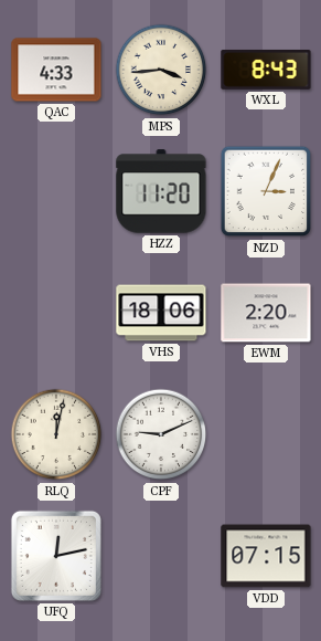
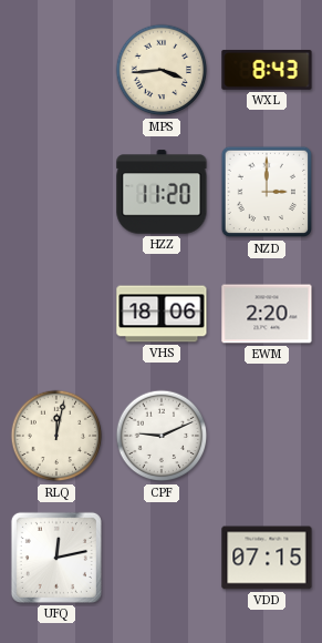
QAC: 4:33 -> none
NZD: 3:04 -> 3:00
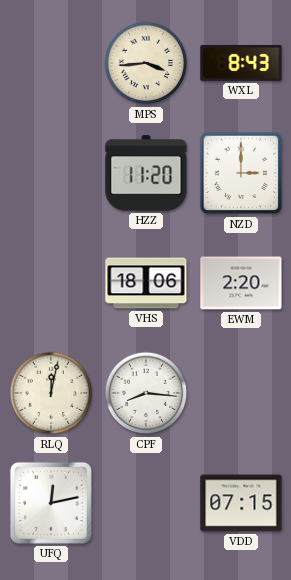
CPF: 9:11 -> 8:16
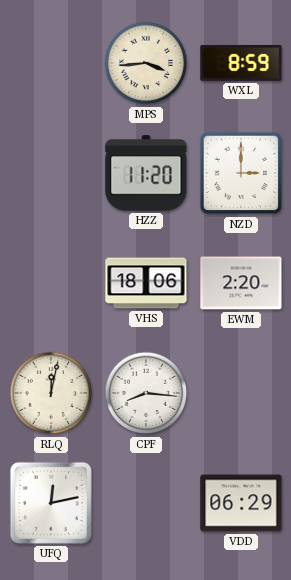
WXL: 8:43 -> 8:59
VDD: 07:15 -> 06:29
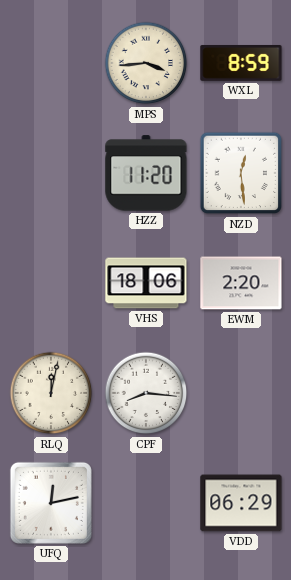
NZD: 3:00 -> 12:29
